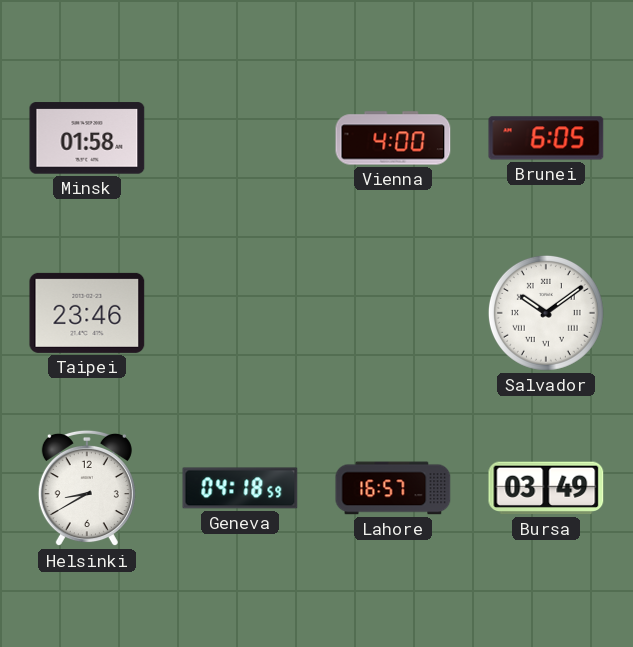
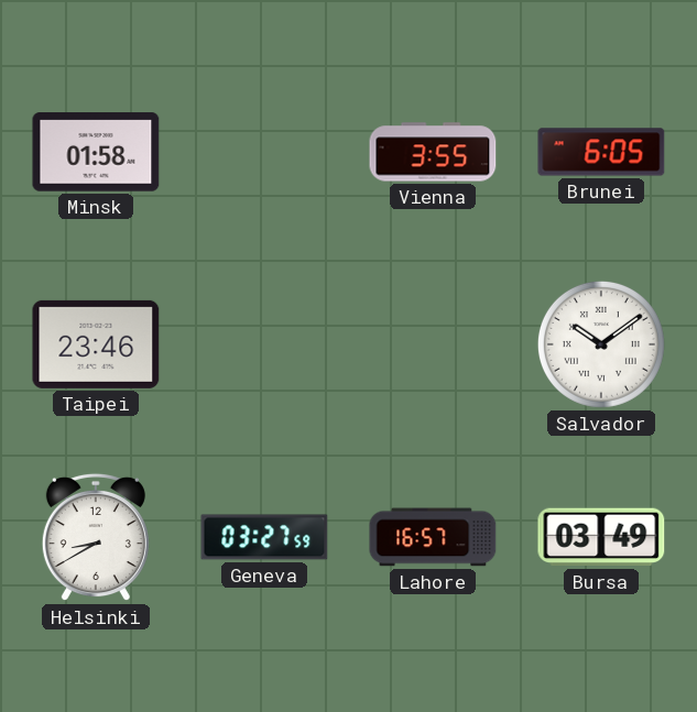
Vienna: 4:00 -> 3:55
Geneva: 04:18 -> 03:27
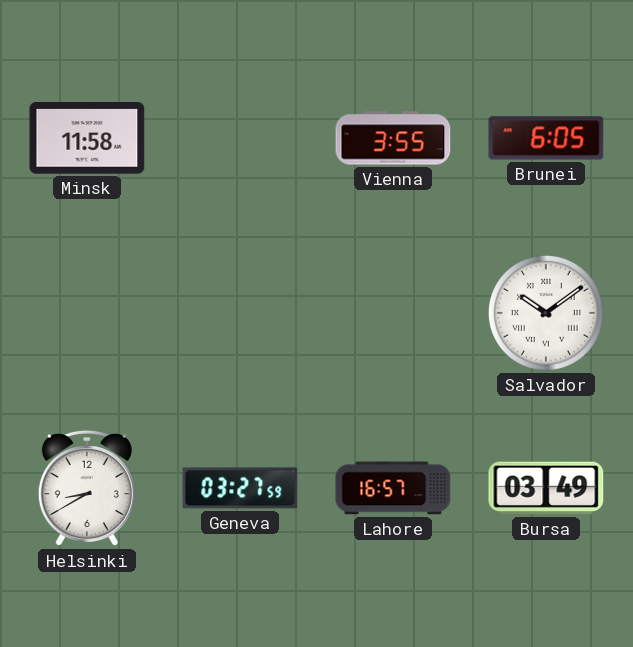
Minsk: 01:58 -> 11:58
Taipei: 23:46 -> none
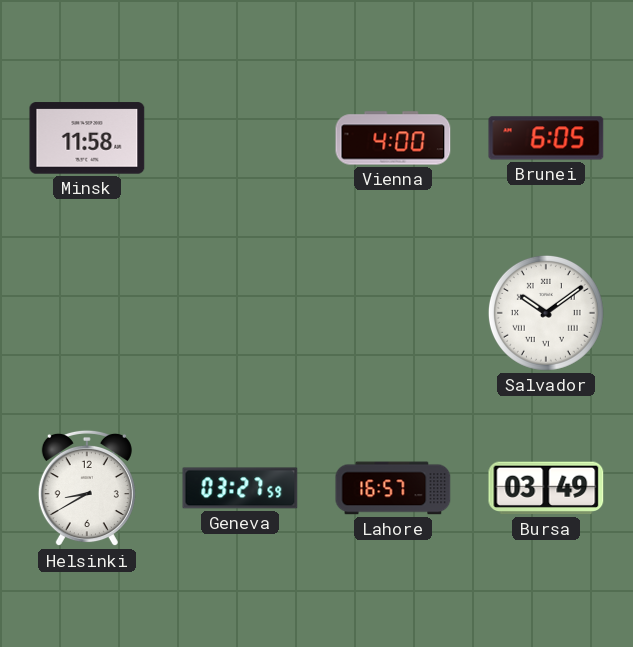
Vienna: 3:55 -> 4:00
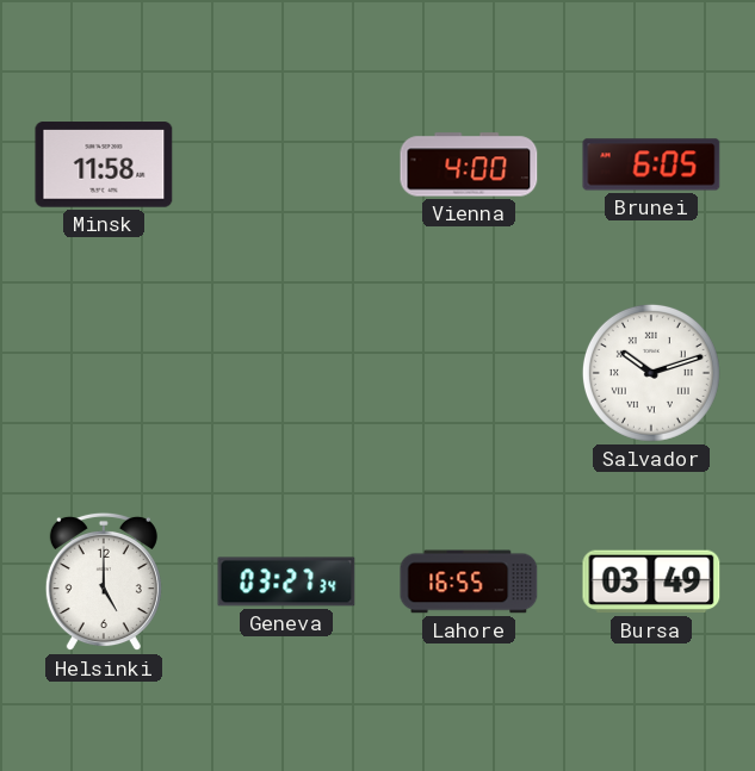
Salvador: 10:09 -> 10:12
Helsinki: 8:40 -> 5:00
Geneva: 03:27:59 -> 03:27:34
Lahore: 16:57 -> 16:55
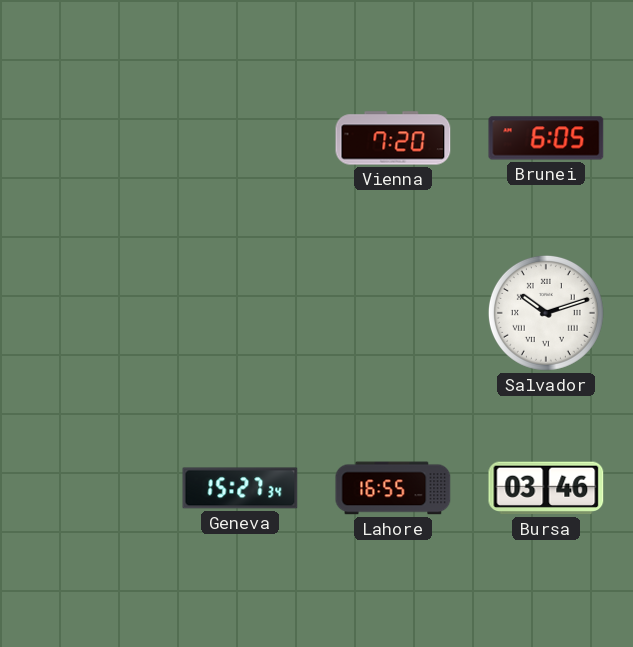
Minsk: 11:58 -> none
Vienna: 4:00 -> 7:20
Helsinki: 5:00 -> none
Geneva: 03:27 -> 15:27
Bursa: 03:49 -> 03:46
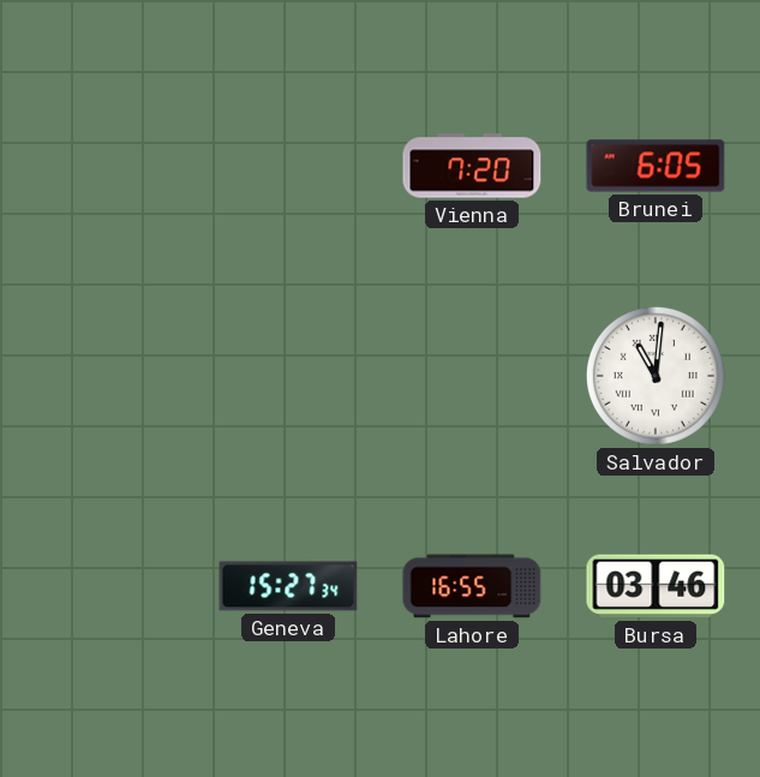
Salvador: 10:12 -> 11:01
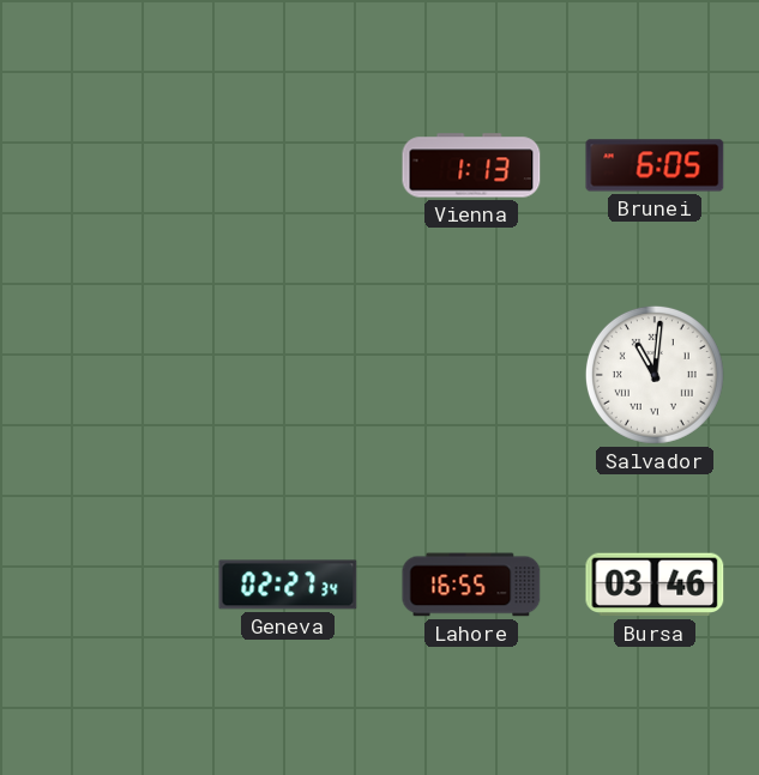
Vienna: 7:20 -> 1:13
Geneva: 15:27 -> 02:27
